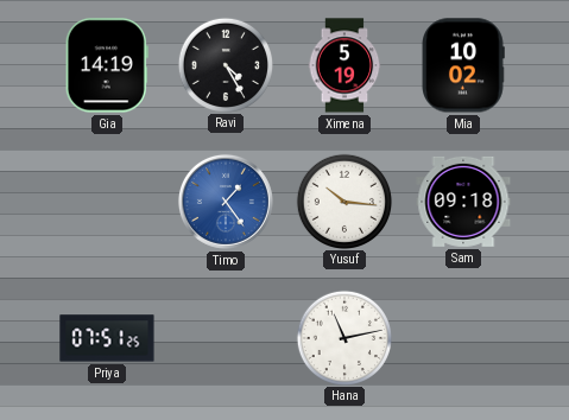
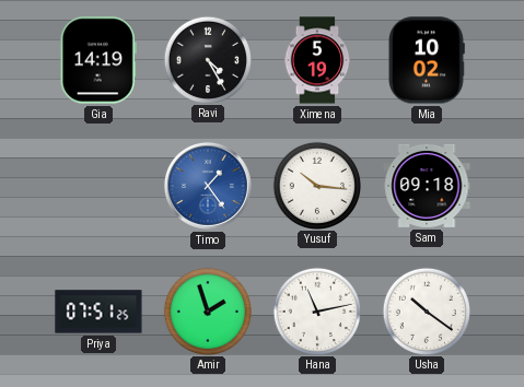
Amir: none -> 1:57
Usha: none -> 10:21
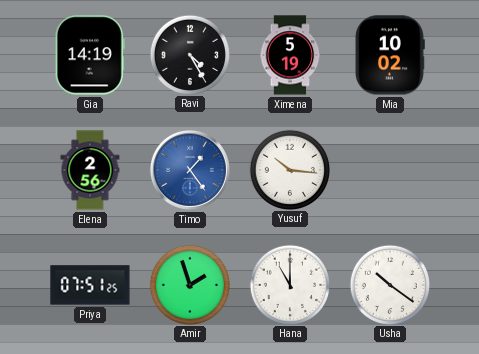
Elena: none -> 2:56
Sam: 09:18 -> none
Hana: 11:13 -> 11:00
